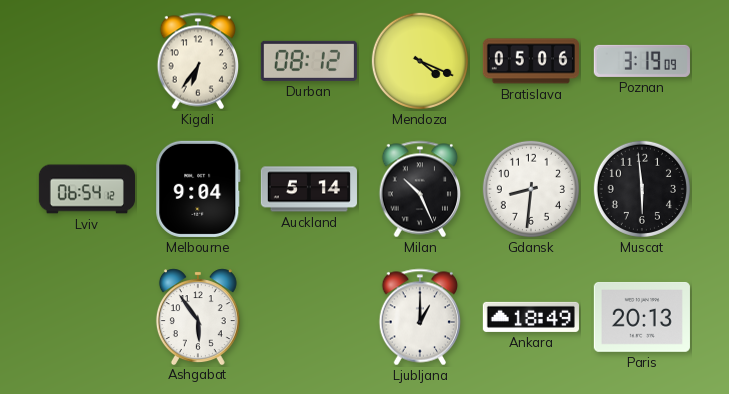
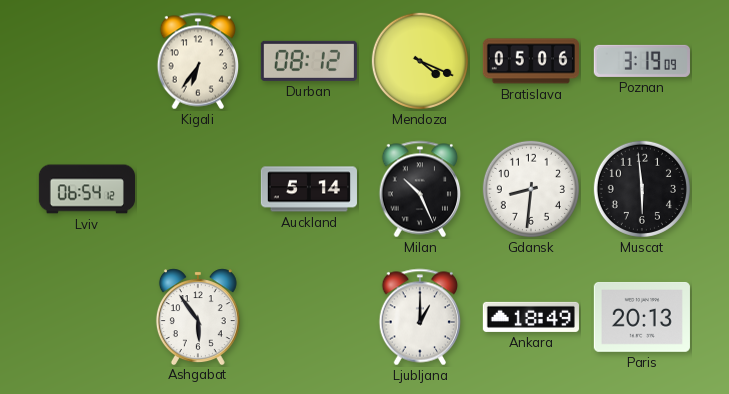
Melbourne: 9:04 -> none
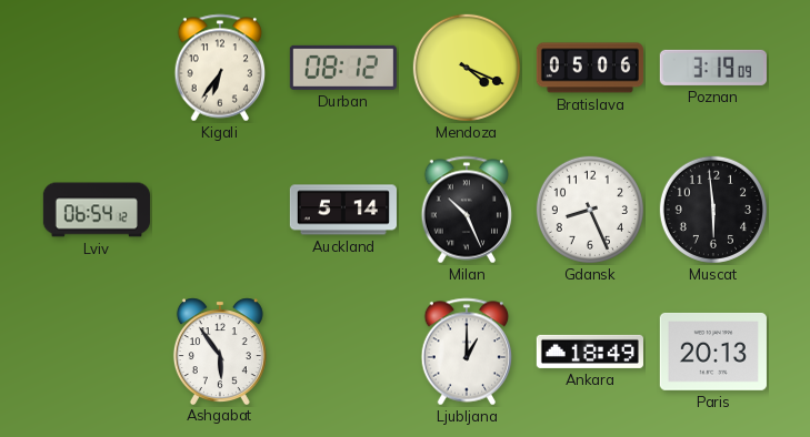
Gdansk: 8:31 -> 8:26
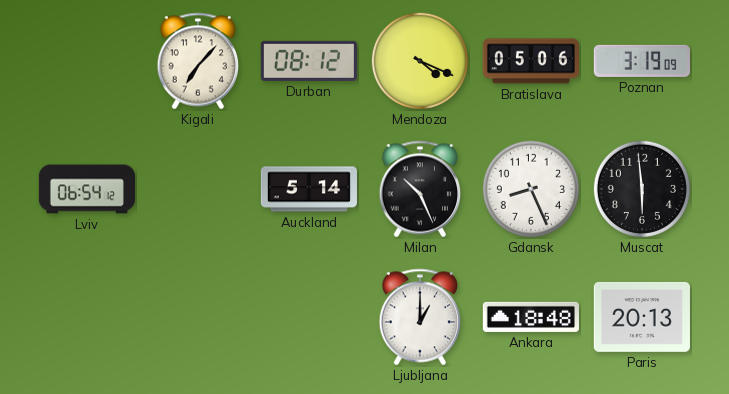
Kigali: 6:36 -> 7:07
Ashgabat: 5:54 -> none
Ankara: 18:49 -> 18:48
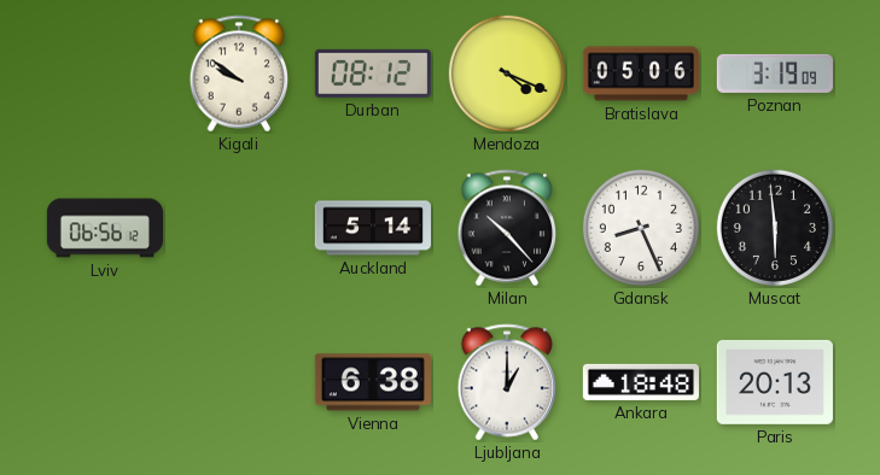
Kigali: 7:07 -> 9:51
Lviv: 06:54 -> 06:56
Milan: 10:26 -> 10:23
Vienna: none -> 6:38
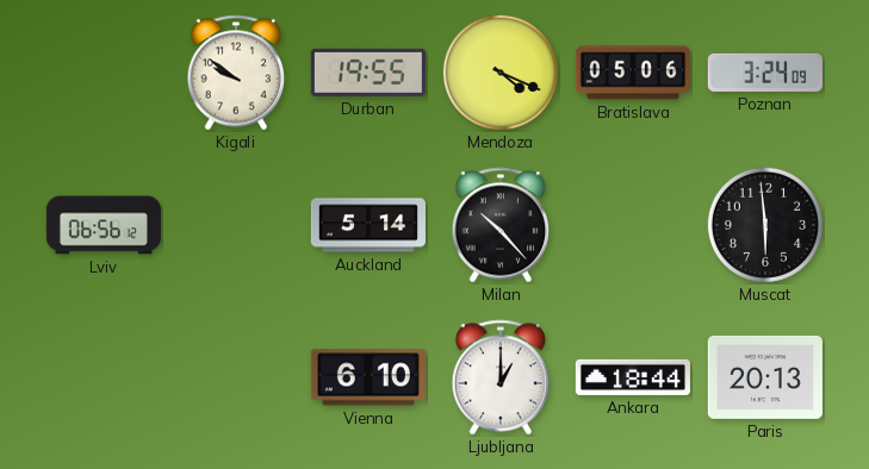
Durban: 08:12 -> 19:55
Poznan: 3:19 -> 3:24
Gdansk: 8:26 -> none
Vienna: 6:38 -> 6:10
Ankara: 18:48 -> 18:44
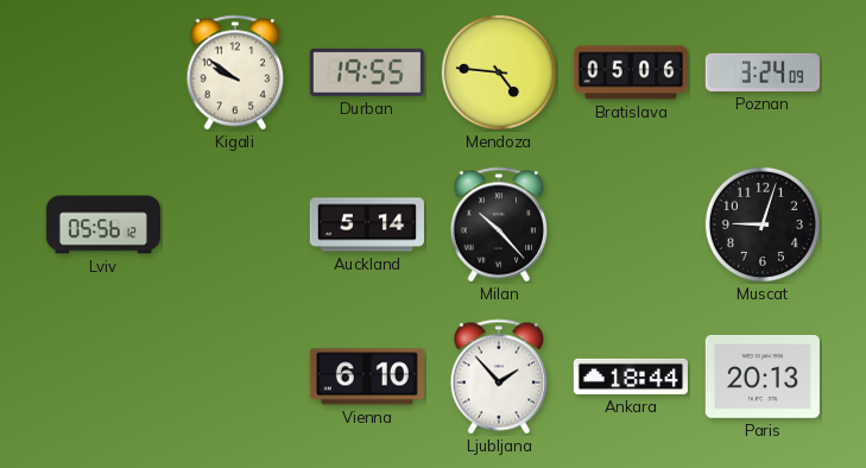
Mendoza: 4:19 -> 4:46
Lviv: 06:56 -> 05:56
Muscat: 5:59 -> 9:03
Ljubljana: 1:00 -> 1:53
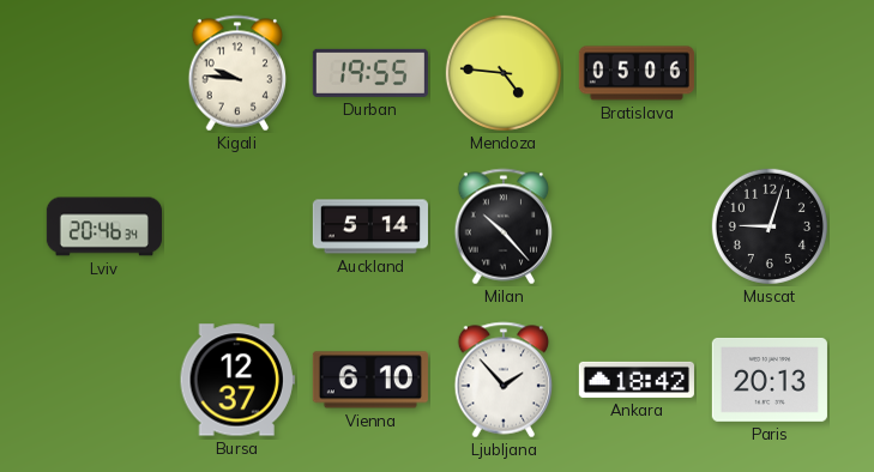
Kigali: 9:51 -> 9:46
Poznan: 3:24 -> none
Lviv: 05:56 -> 20:46
Bursa: none -> 12:37
Ankara: 18:44 -> 18:42
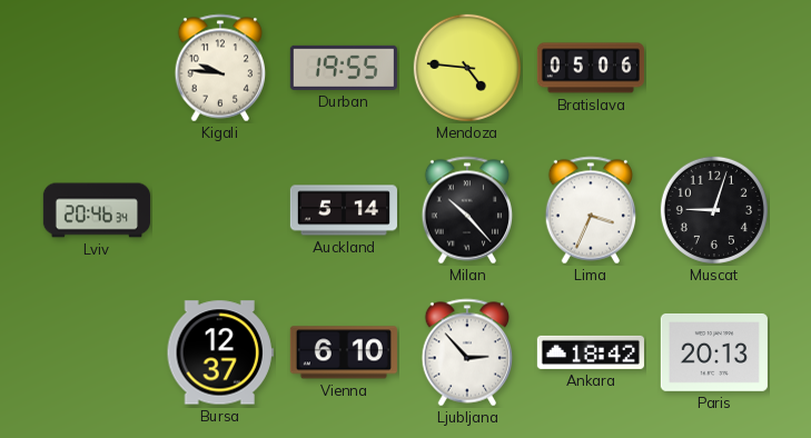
Lima: none -> 3:34
Ljubljana: 1:53 -> 2:53
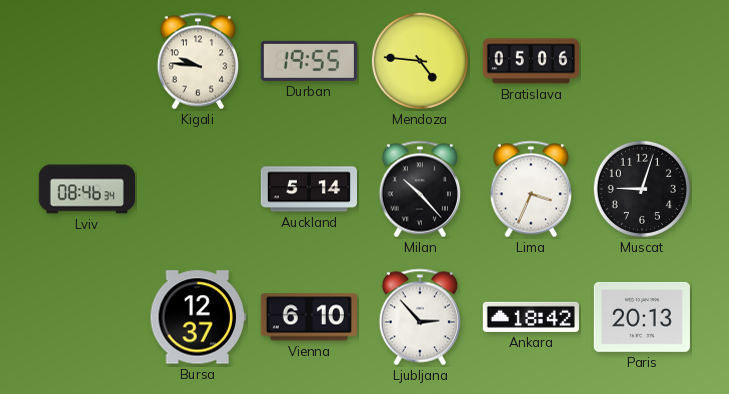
Lviv: 20:46 -> 08:46
